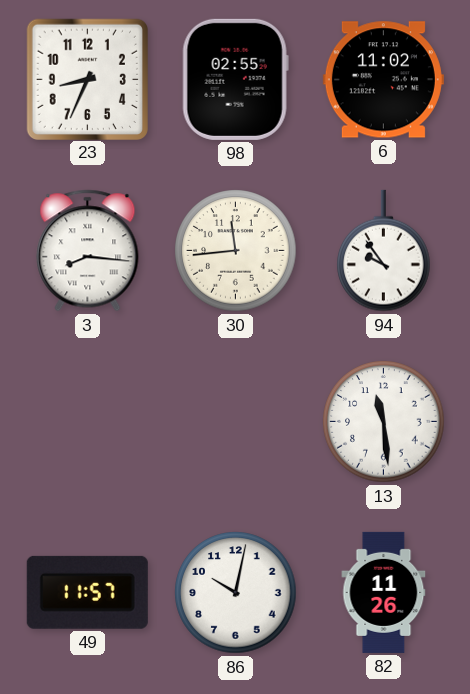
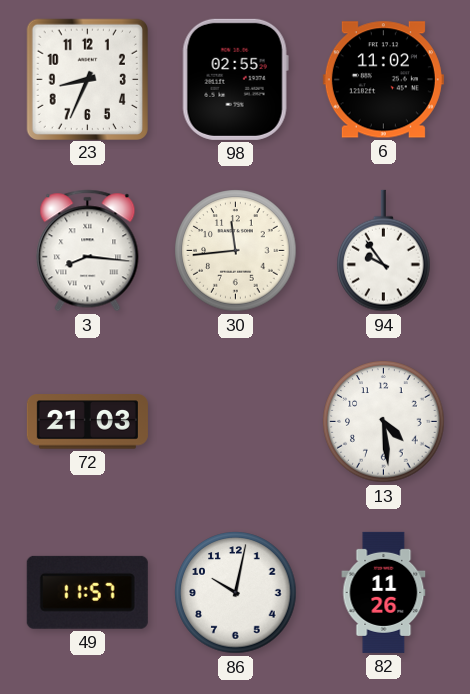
72: none -> 21:03
13: 11:29 -> 4:29
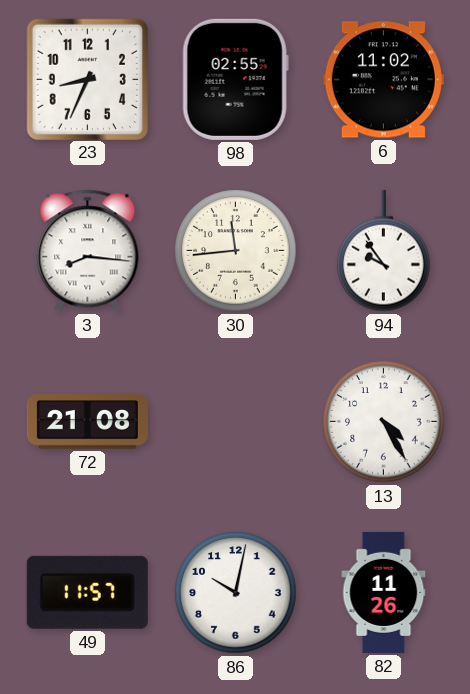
72: 21:03 -> 21:08
13: 4:29 -> 4:25
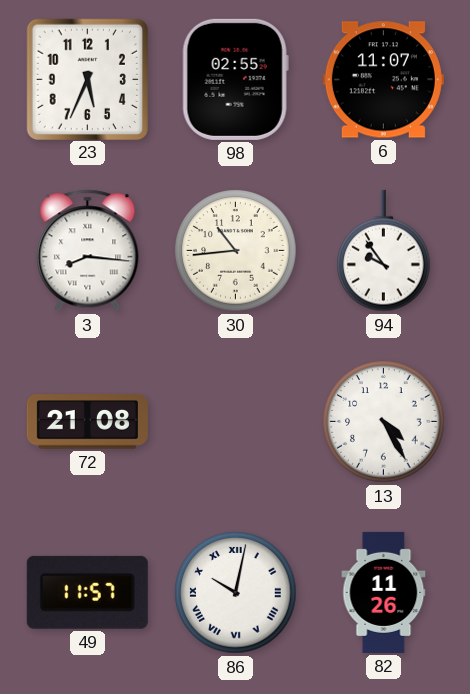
23: 8:34 -> 5:34
6: 11:02 -> 11:07
30: 11:44 -> 10:44
86 numerals: Arabic -> Roman
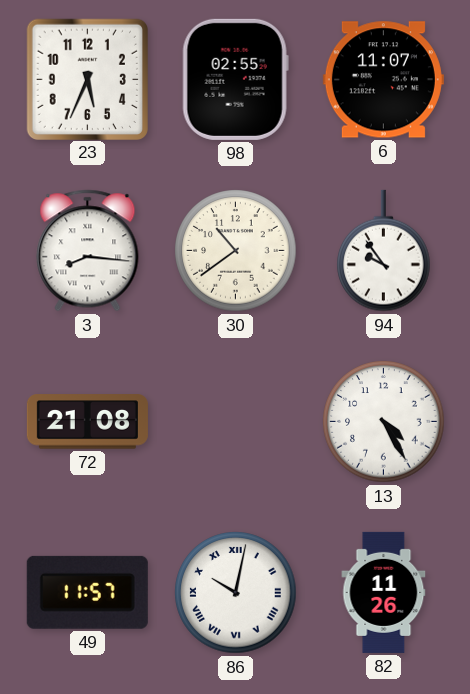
30: 10:44 -> 10:39
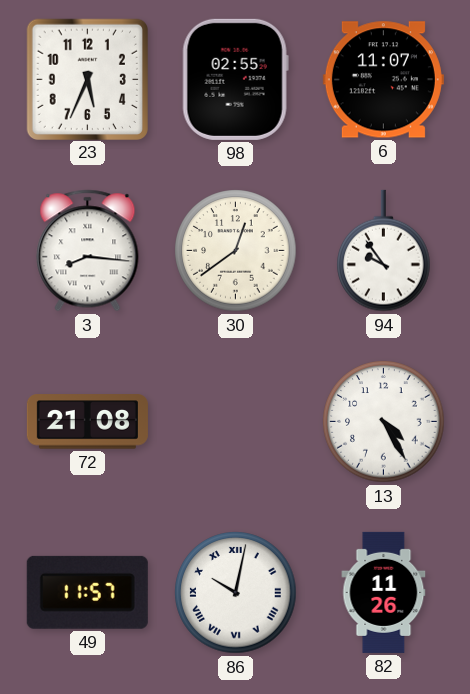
30: 10:39 -> 12:39
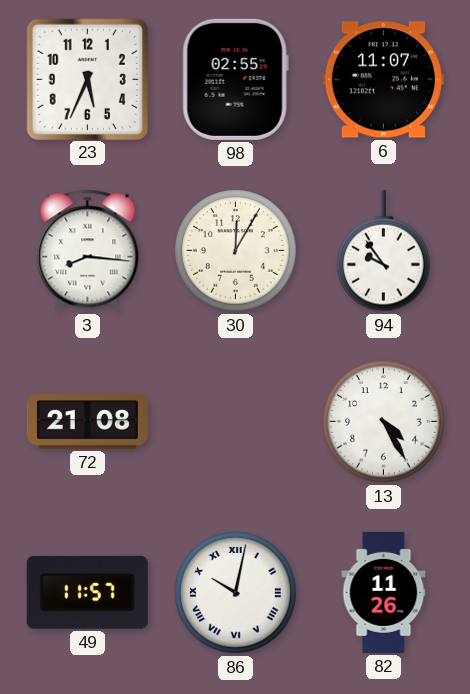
30: 12:39 -> 12:05
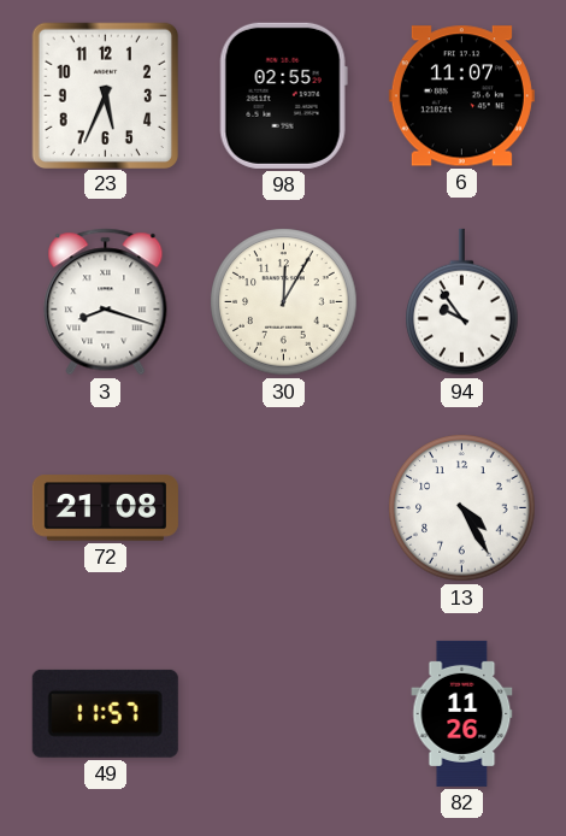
3: 8:16 -> 8:18
86: 10:02 -> none
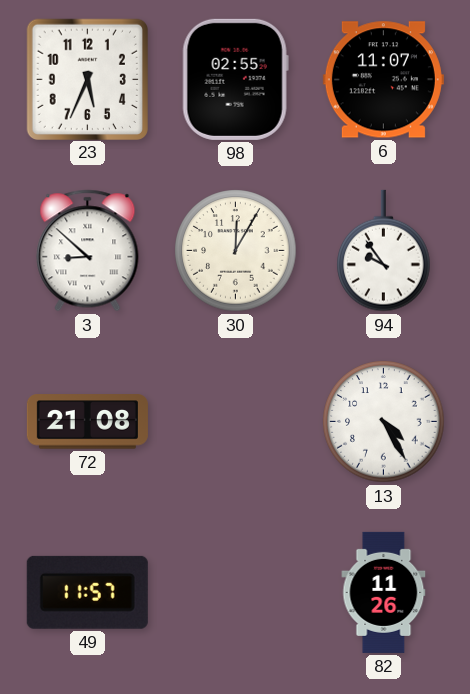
3: 8:18 -> 8:52
